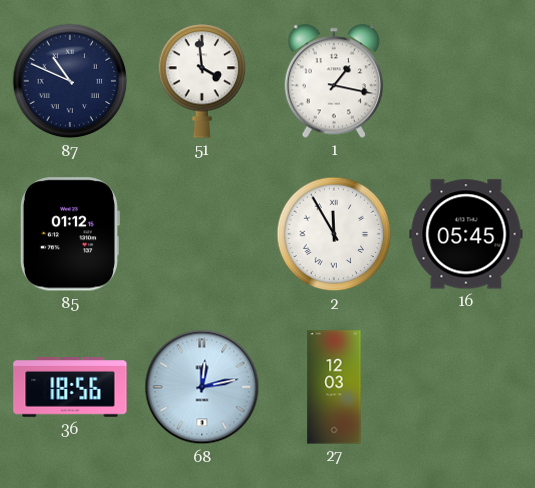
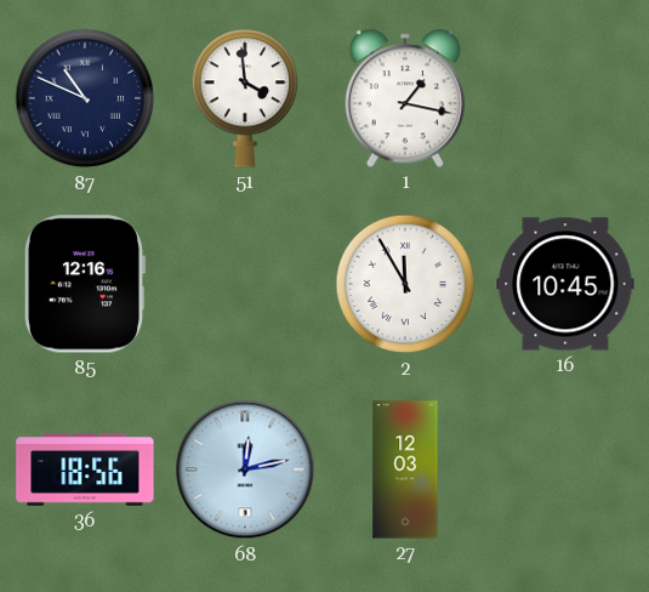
85: 01:12 -> 12:16
16: 05:45 -> 10:45
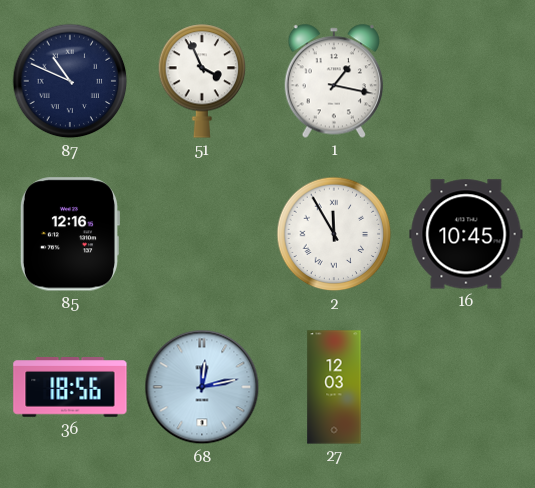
51: 3:59 -> 3:56
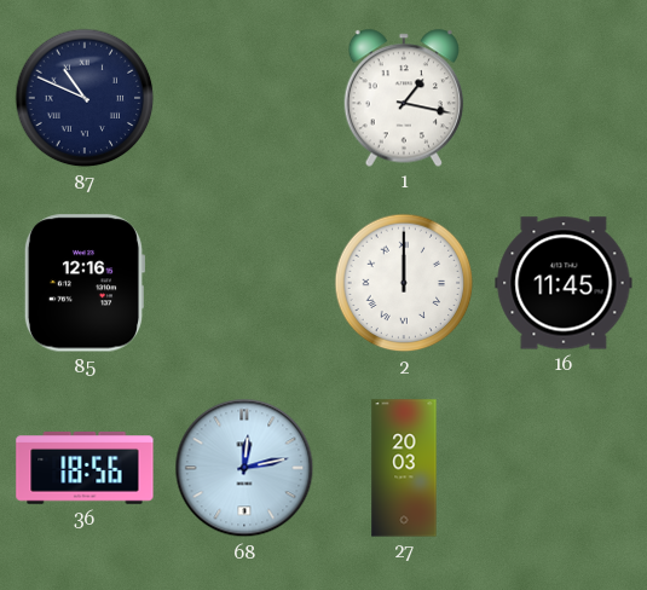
51: 3:56 -> none
2: 11:55 -> 12:00
16: 10:45 -> 11:45
27: 12:03 -> 20:03
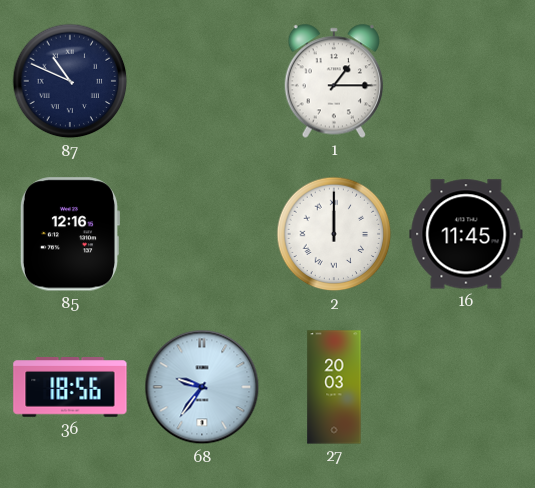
1: 1:17 -> 1:15
68: 12:13 -> 9:36
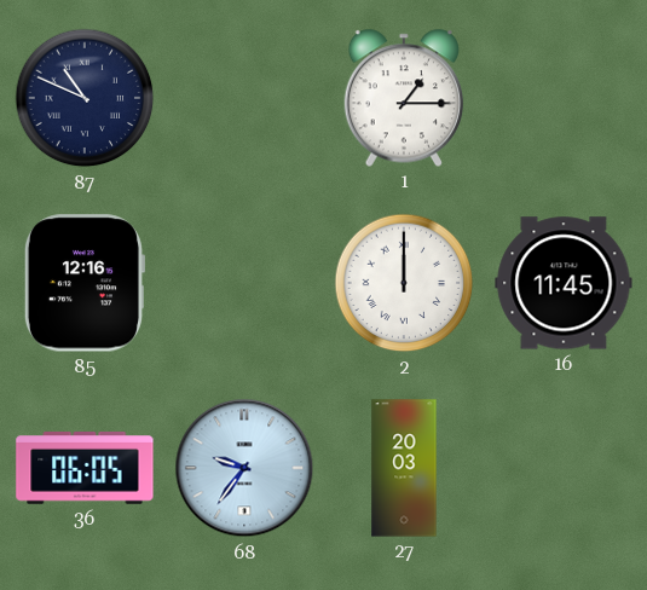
36: 18:56 -> 06:05
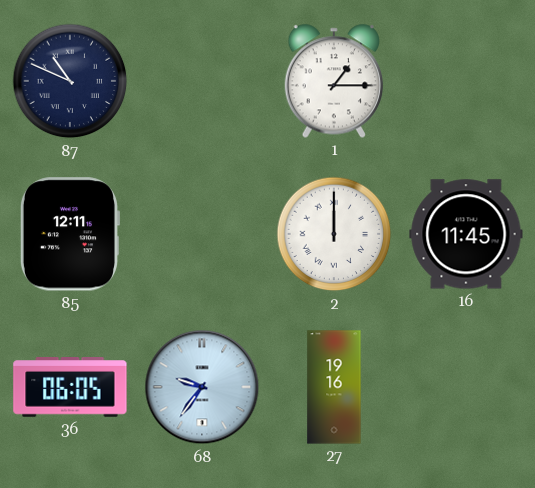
85: 12:16 -> 12:11
27: 20:03 -> 19:16
